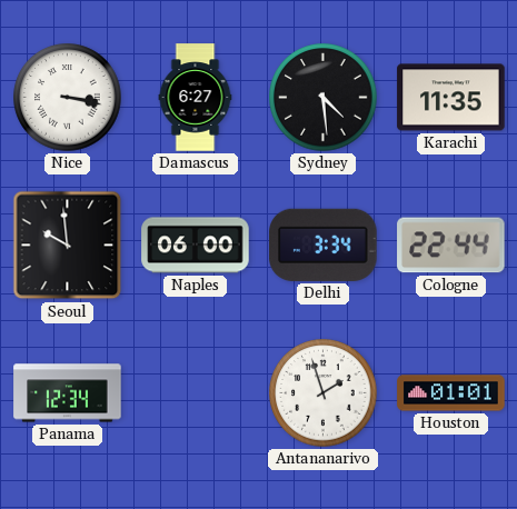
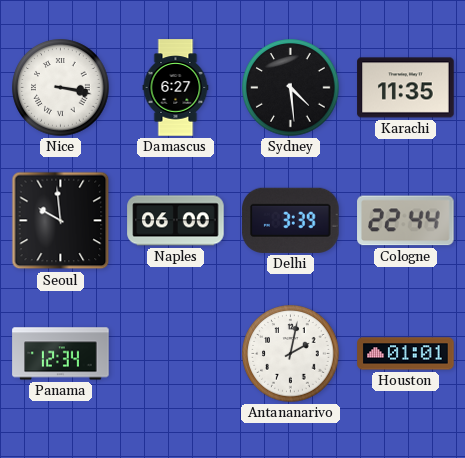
Delhi: 3:34 -> 3:39
Antananarivo: 1:57 -> 2:02
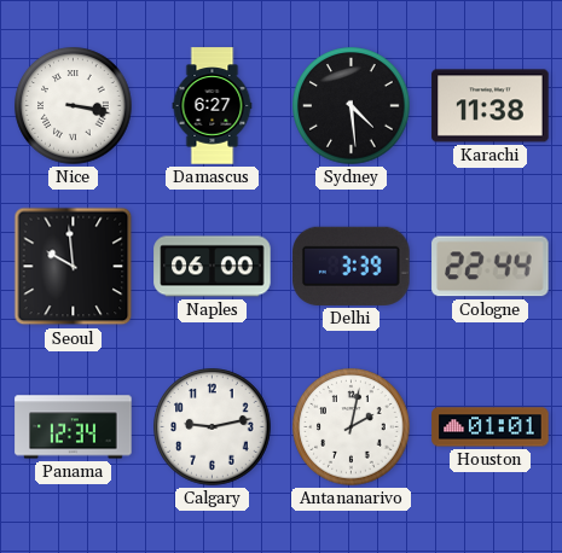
Karachi: 11:35 -> 11:38
Calgary: none -> 9:13
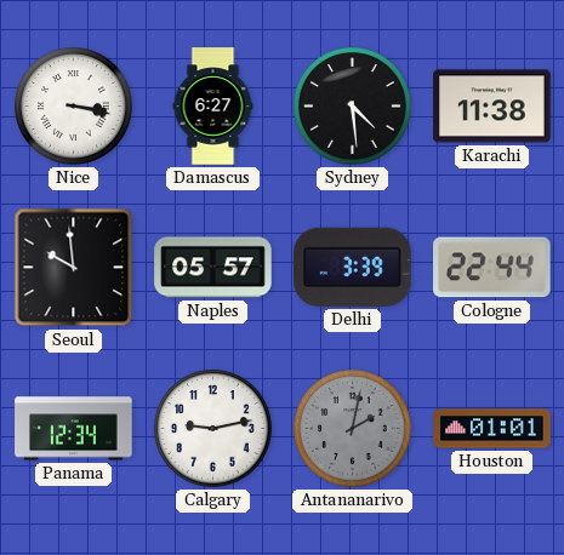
Naples: 06:00 -> 05:57
Antananarivo dial: white -> grey
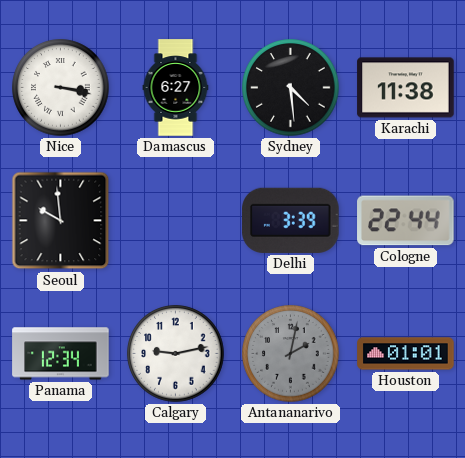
Naples: 05:57 -> none
